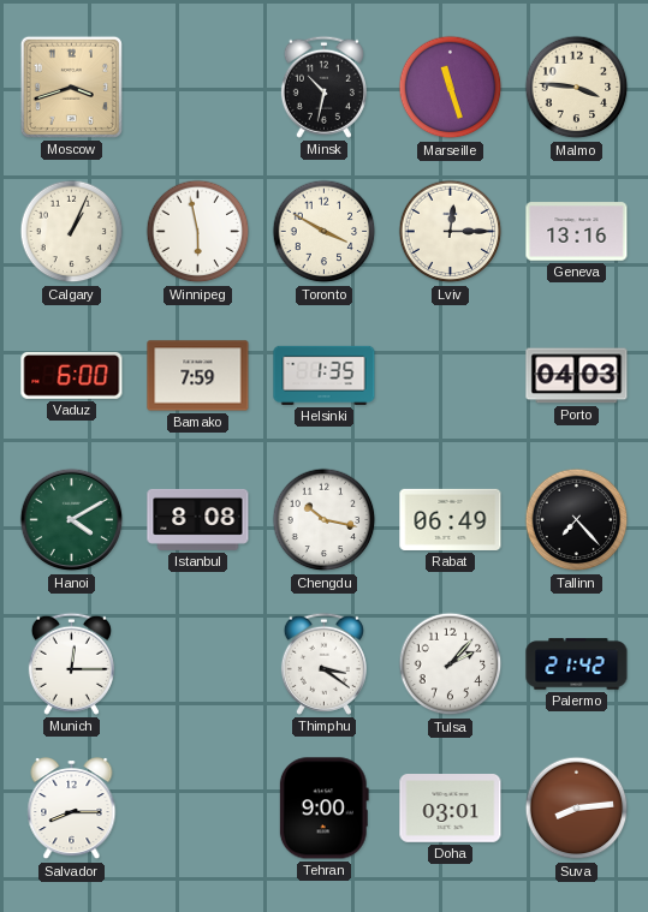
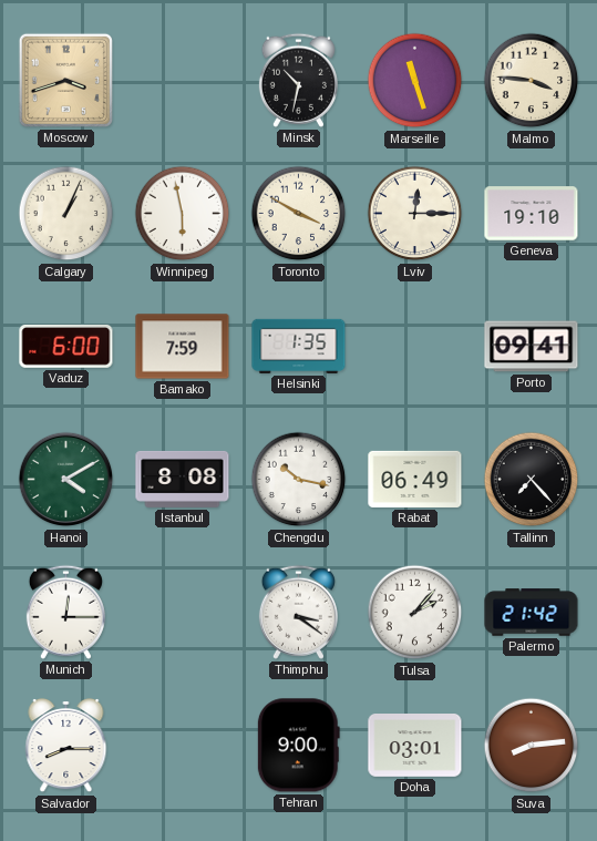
Geneva: 13:16 -> 19:10
Porto: 04:03 -> 09:41
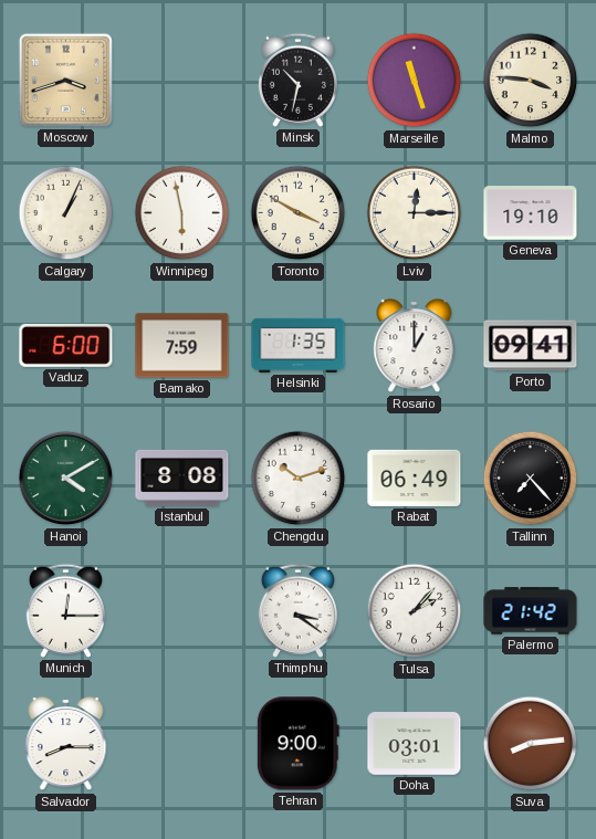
Rosario: none -> 1:00
Chengdu: 10:17 -> 10:12
